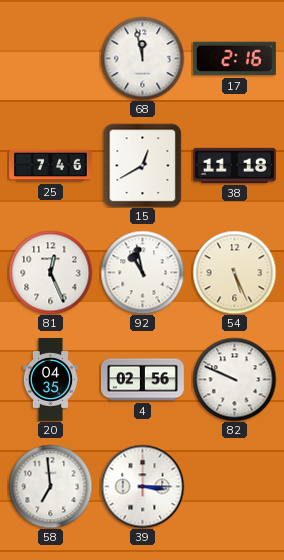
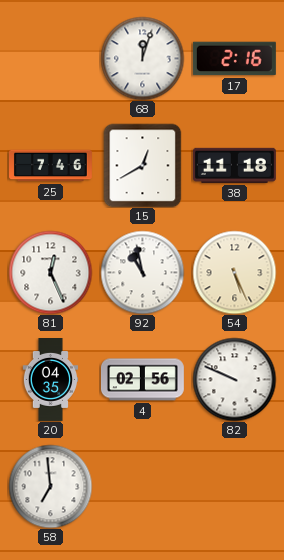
68: 11:58 -> 12:03
39: 3:15 -> none
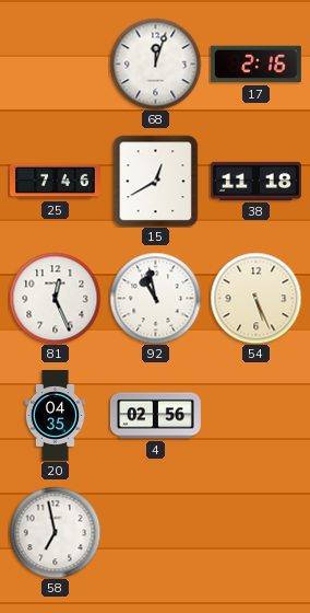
82: 9:49 -> none
58: 6:59 -> 6:58
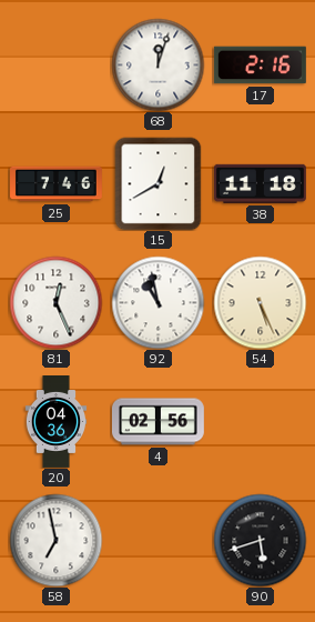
20: 04:35 -> 04:36
90: none -> 5:42
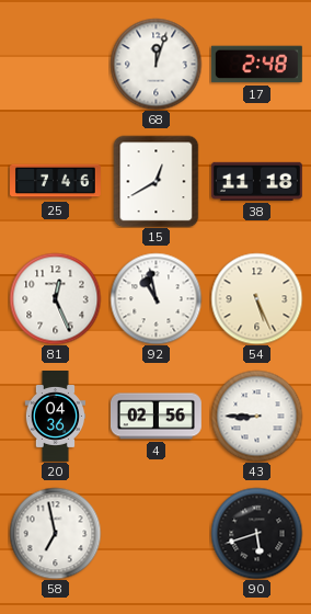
17: 2:16 -> 2:48
43: none -> 8:45
